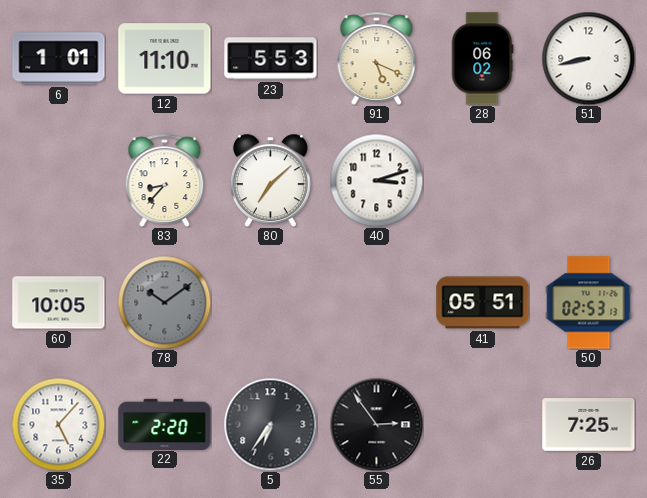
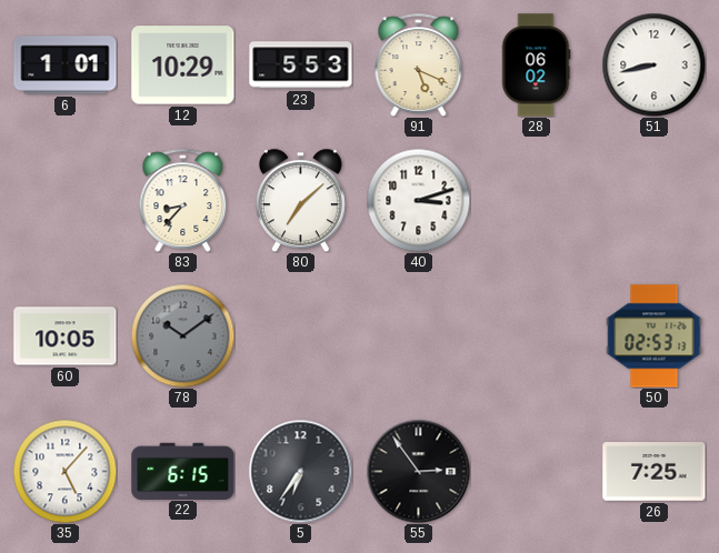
12: 11:10 -> 10:29
41: 05:51 -> none
22: 2:20 -> 6:15
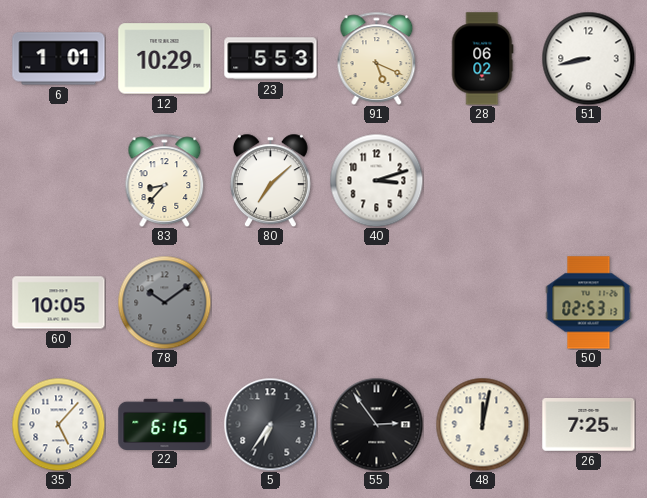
48: none -> 12:02
